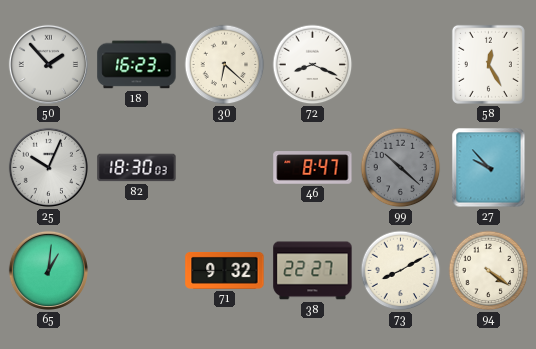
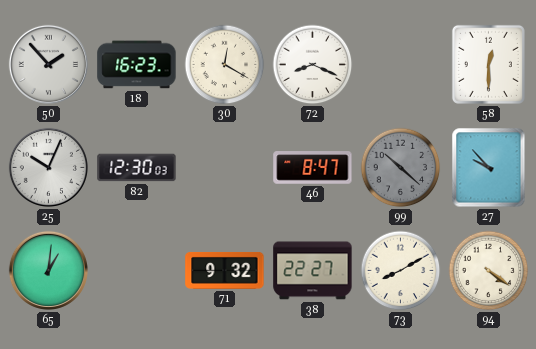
30: 6:22 -> 12:20
58: 12:25 -> 12:30
82: 18:30 -> 12:30
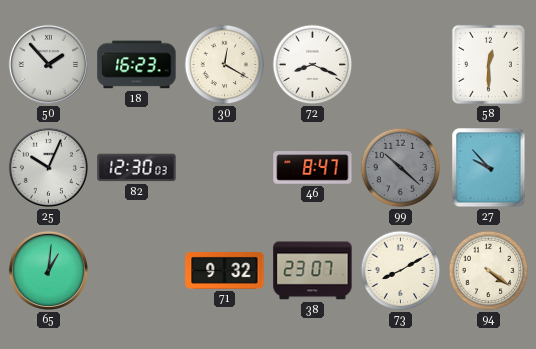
38: 22:27 -> 23:07
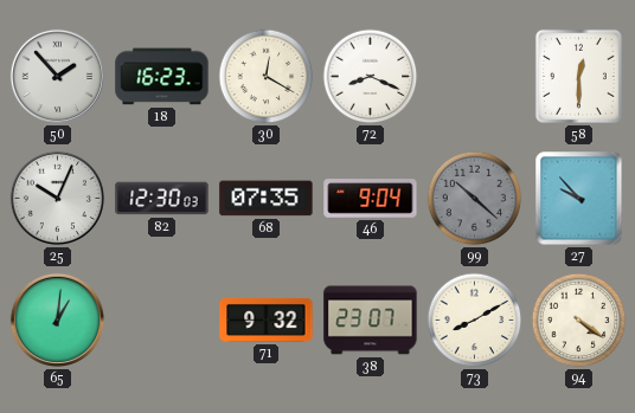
68: none -> 07:35
46: 8:47 -> 9:04
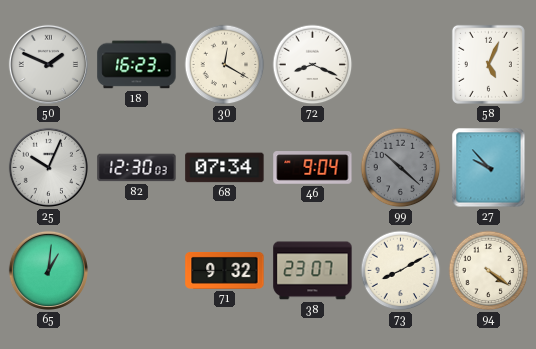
50: 1:53 -> 1:49
58: 12:30 -> 5:04
68: 07:35 -> 07:34
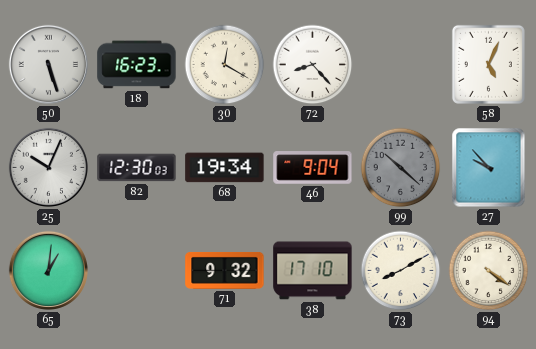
50: 1:49 -> 5:27
72: 8:19 -> 8:23
68: 07:34 -> 19:34
38: 23:07 -> 17:10
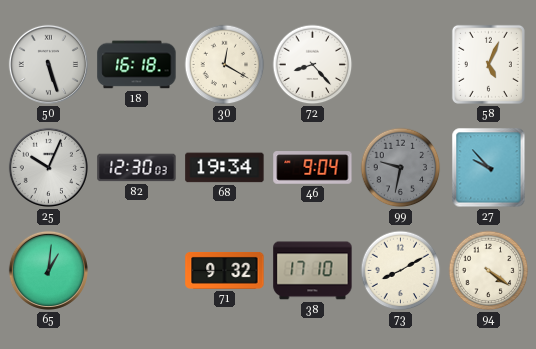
18: 16:23 -> 16:18
99: 10:22 -> 9:32
